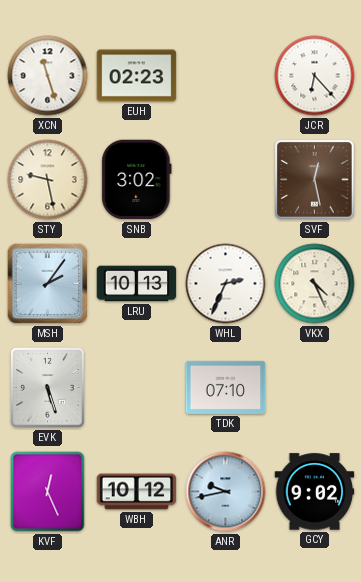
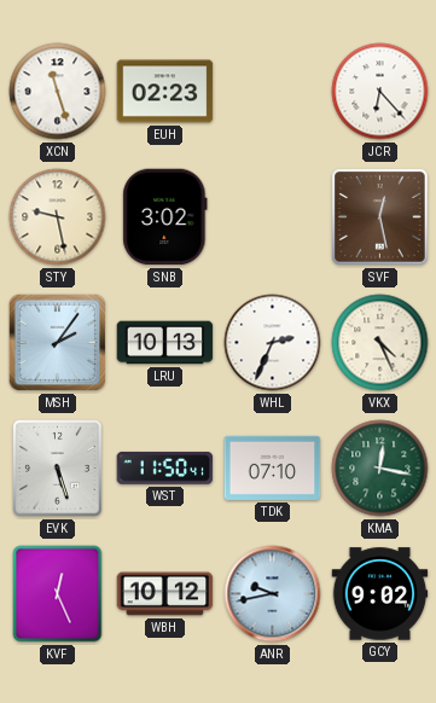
WST: none -> 11:50
KMA: none -> 12:17
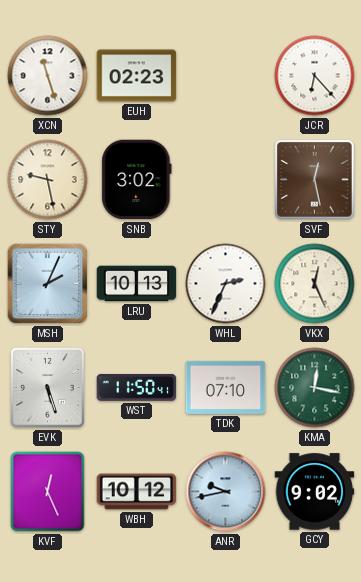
MSH: 2:06 -> 2:04
VKX: 4:26 -> 12:26
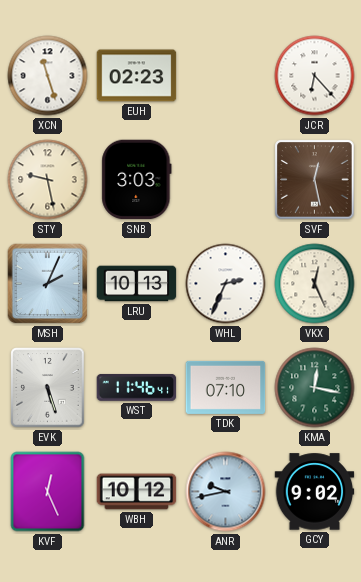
SNB: 3:02 -> 3:03
WST: 11:50 -> 11:46
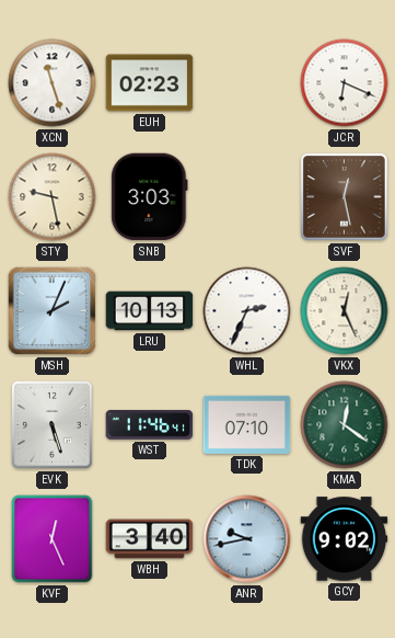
JCR: 6:23 -> 6:19
KMA: 12:17 -> 12:21
WBH: 10:12 -> 3:40
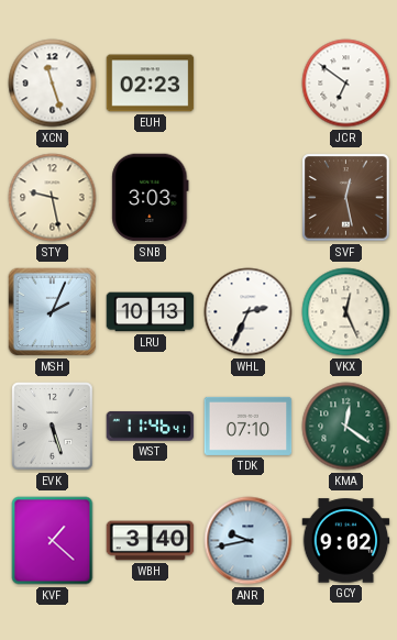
JCR: 6:19 -> 6:51
KVF: 12:26 -> 1:22
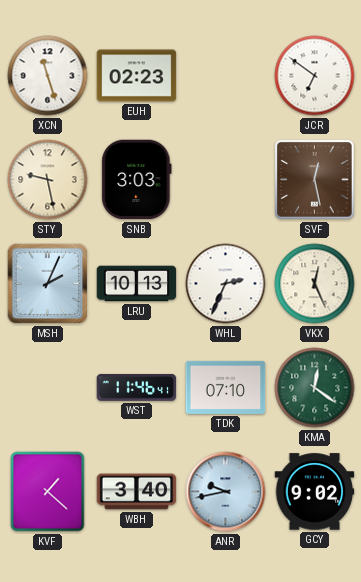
EVK: 5:27 -> none
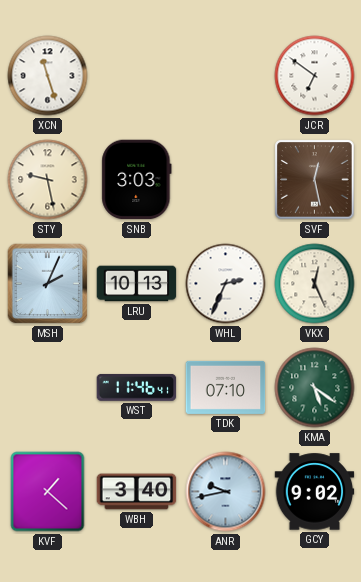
EUH: 02:23 -> none
KMA: 12:21 -> 5:21
